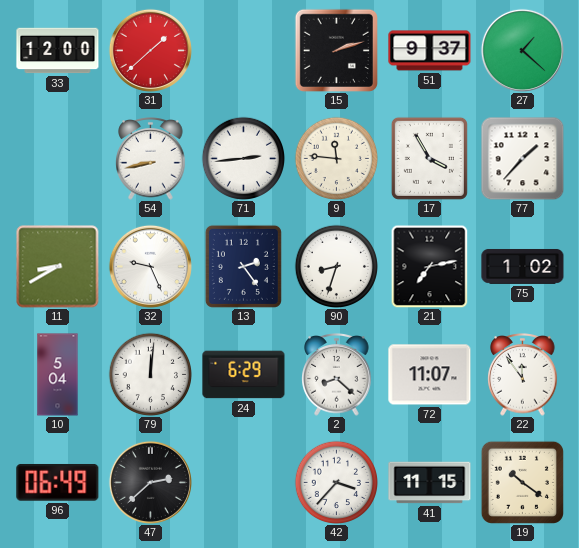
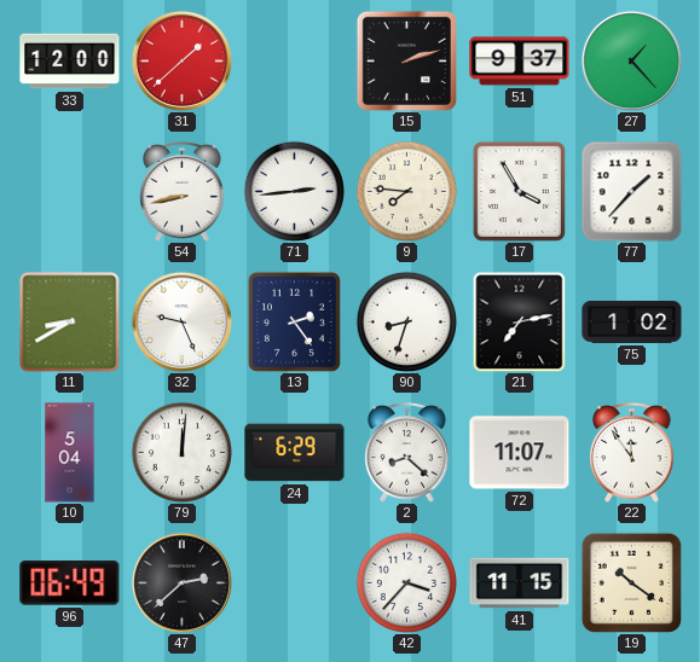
27: 1:22 -> 1:23
9: 11:46 -> 7:46
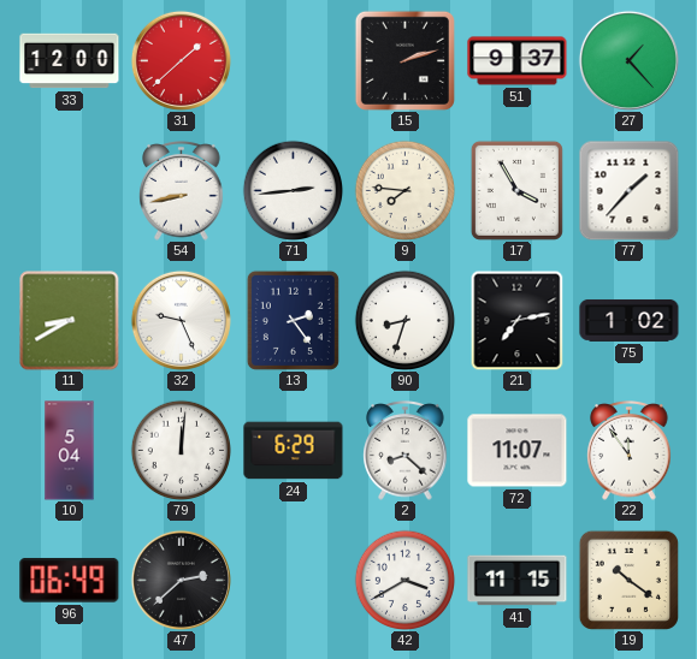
42: 3:37 -> 3:40
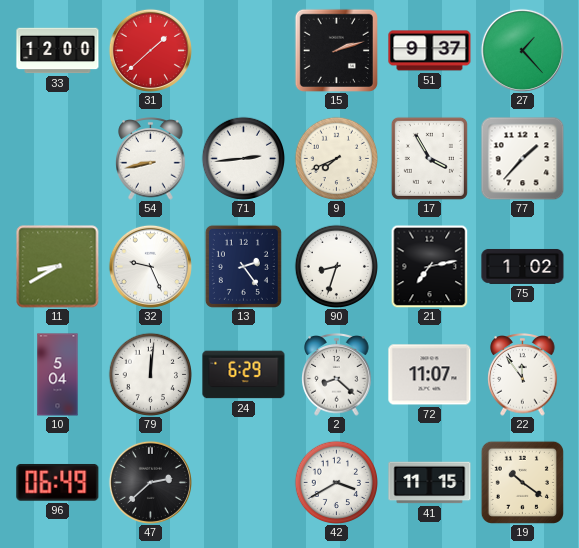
9: 7:46 -> 7:41
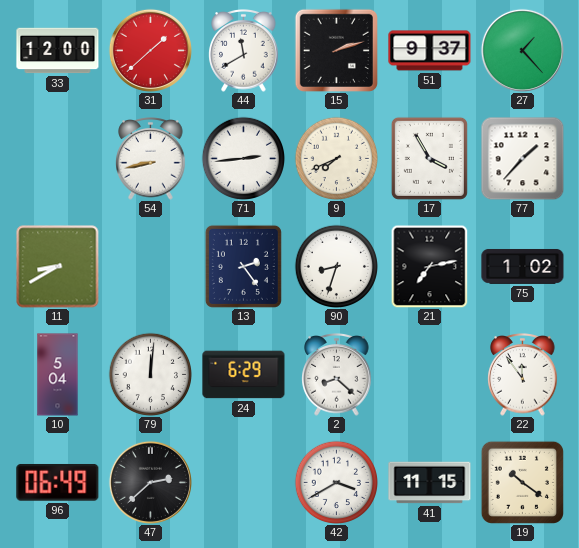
44: none -> 11:40
32: 9:26 -> none
72: 11:07 -> none
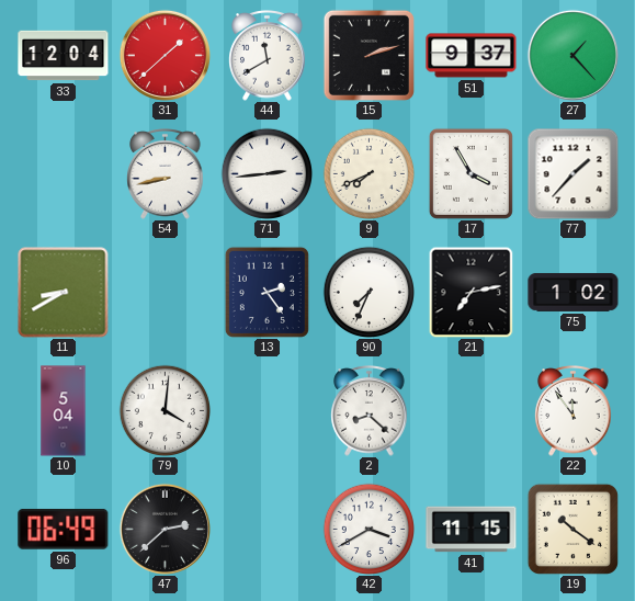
33: 12:00 -> 12:04
90: 8:33 -> 7:34
79: 12:01 -> 4:01
24: 6:29 -> none
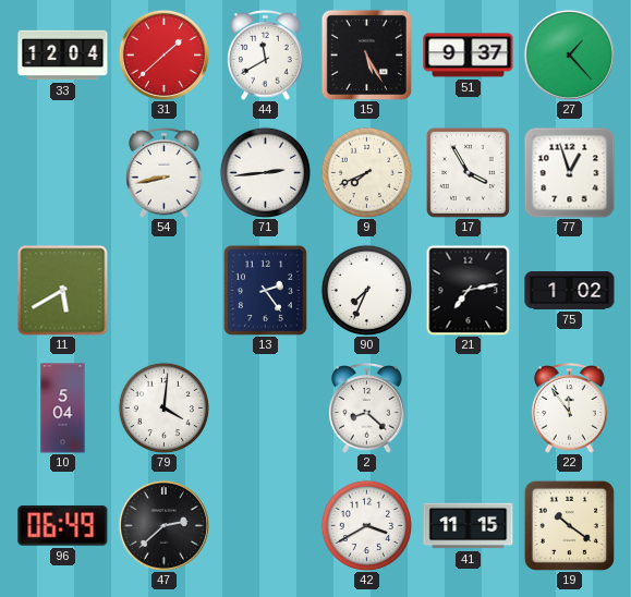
15: 2:12 -> 5:25
77: 1:37 -> 12:57
11: 8:40 -> 5:40
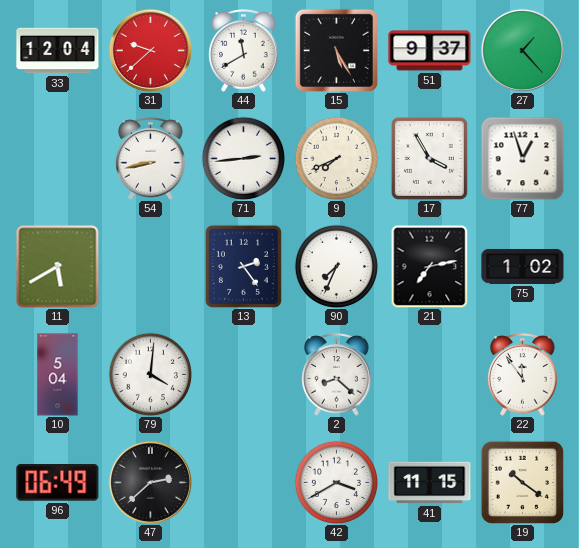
31: 1:38 -> 9:38
